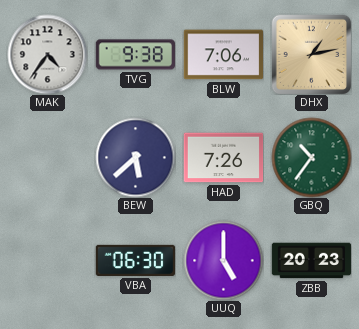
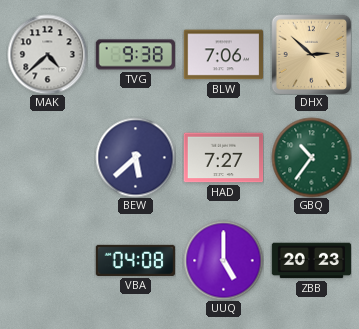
MAK: 4:36 -> 4:38
DHX: 1:13 -> 2:52
HAD: 7:26 -> 7:27
VBA: 06:30 -> 04:08
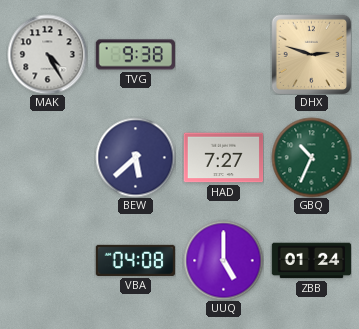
MAK: 4:38 -> 4:25
BLW: 7:06 -> none
DHX: 2:52 -> 2:48
GBQ: 10:36 -> 10:34
ZBB: 20:23 -> 01:24
